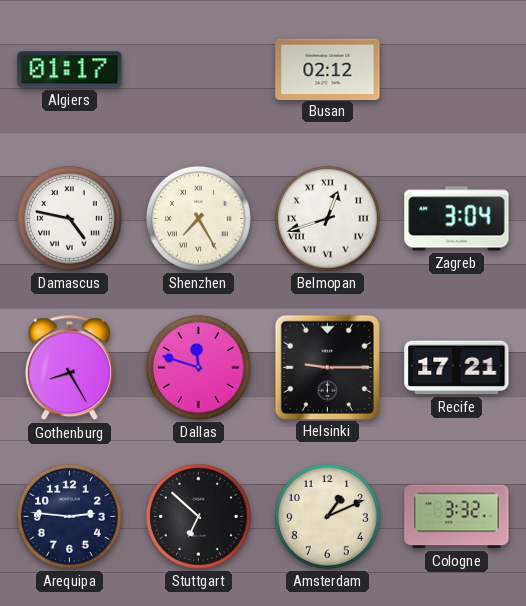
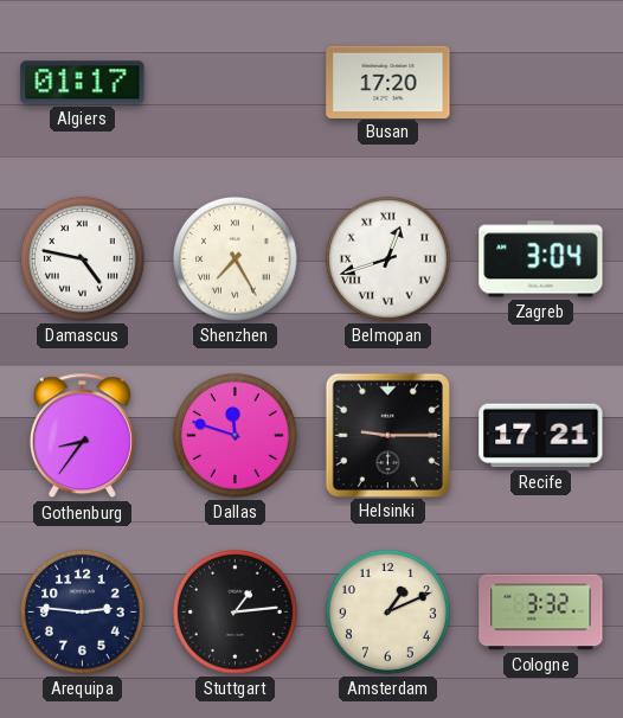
Busan: 02:12 -> 17:20
Gothenburg: 8:25 -> 8:36
Stuttgart: 6:52 -> 1:14
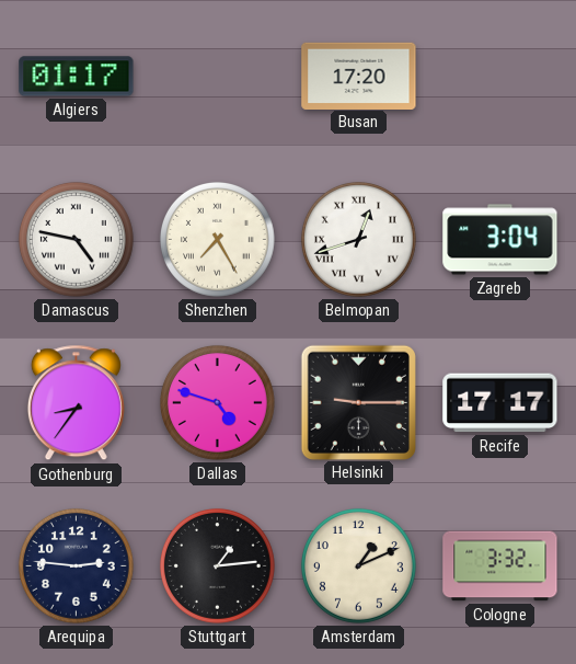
Dallas: 11:48 -> 4:48
Recife: 17:21 -> 17:17
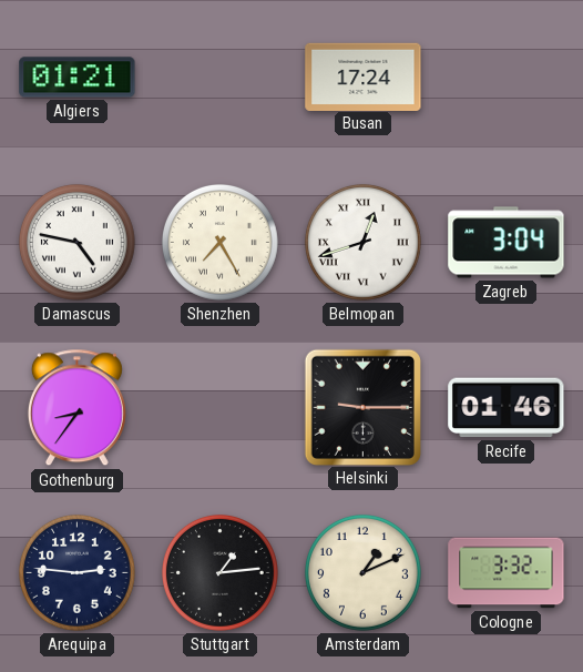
Algiers: 01:17 -> 01:21
Busan: 17:20 -> 17:24
Dallas: 4:48 -> none
Recife: 17:17 -> 01:46
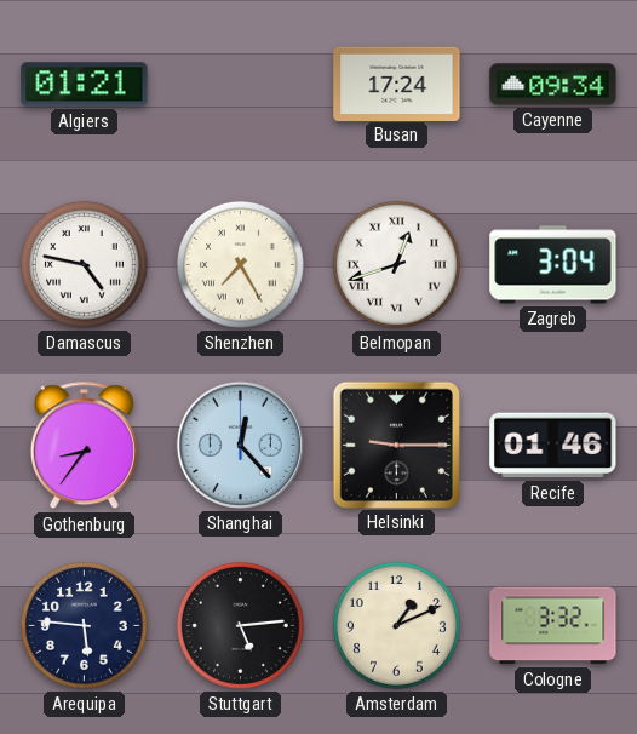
Cayenne: none -> 09:34
Shanghai: none -> 12:23
Arequipa: 2:46 -> 5:46
Stuttgart: 1:14 -> 5:14
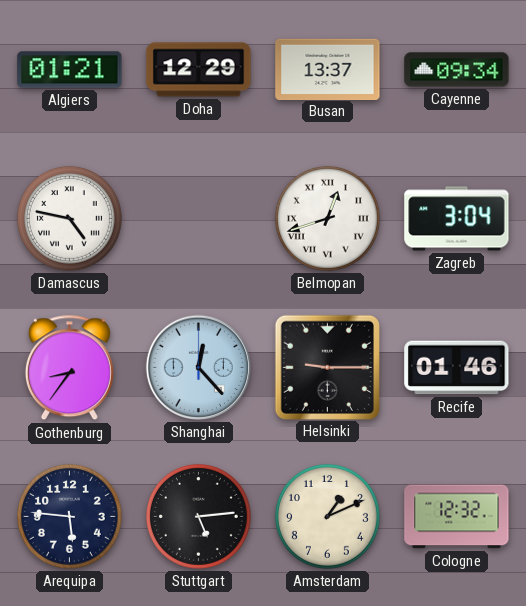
Doha: none -> 12:29
Busan: 17:24 -> 13:37
Shenzhen: 7:25 -> none
Cologne: 3:32 -> 12:32
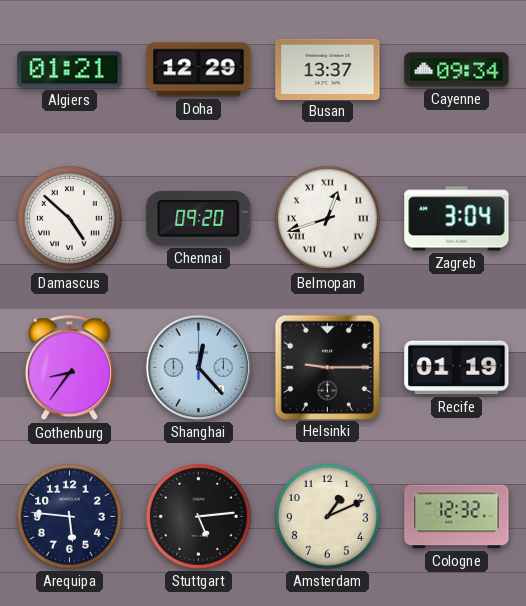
Damascus: 4:47 -> 4:52
Chennai: none -> 09:20
Recife: 01:46 -> 01:19
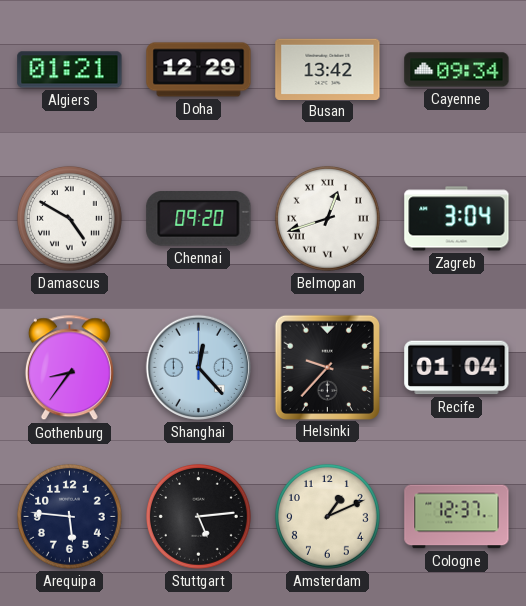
Busan: 13:37 -> 13:42
Damascus: 4:52 -> 4:50
Helsinki: 9:15 -> 9:37
Recife: 01:19 -> 01:04
Cologne: 12:32 -> 12:37
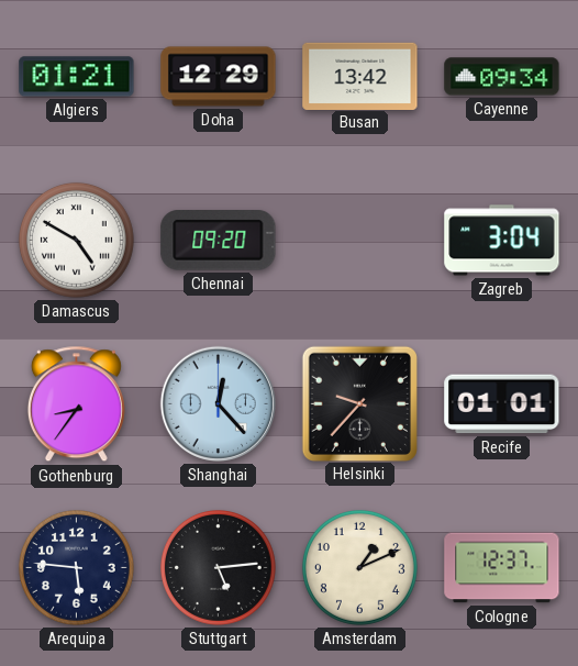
Belmopan: 12:42 -> none
Recife: 01:04 -> 01:01
